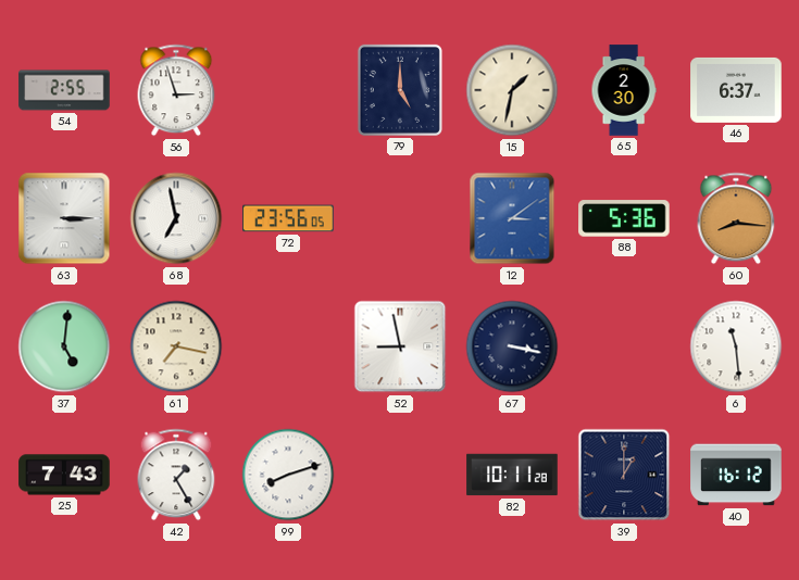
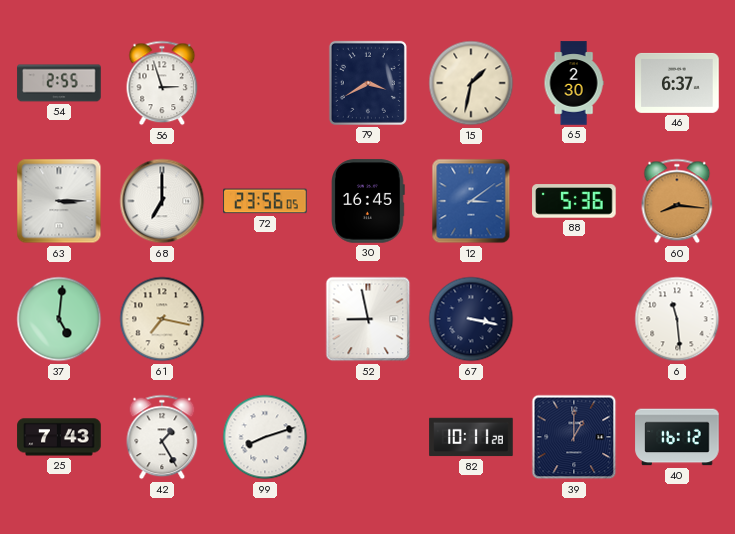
79: 5:00 -> 3:40
68: 6:58 -> 7:00
30: none -> 16:45
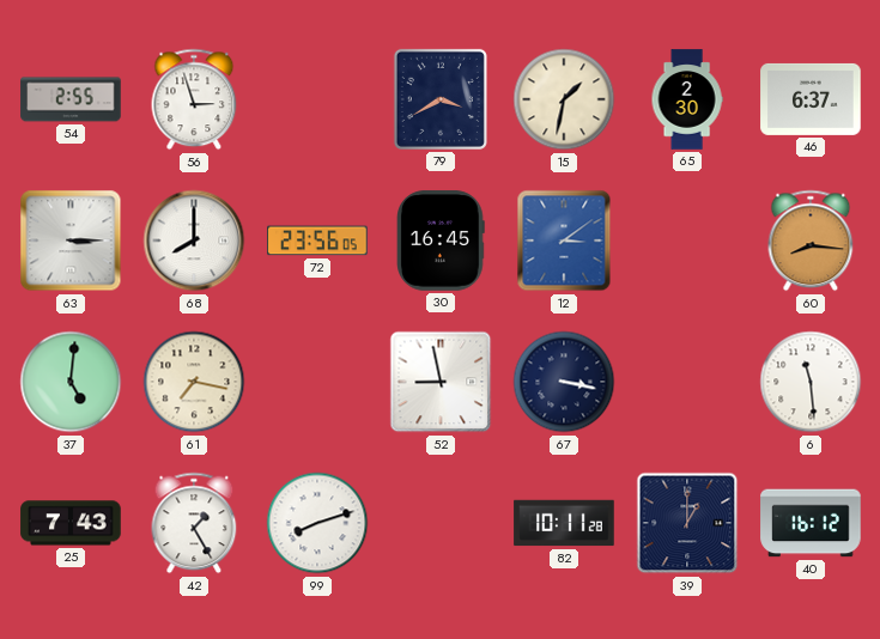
68: 7:00 -> 8:00
88: 5:36 -> none
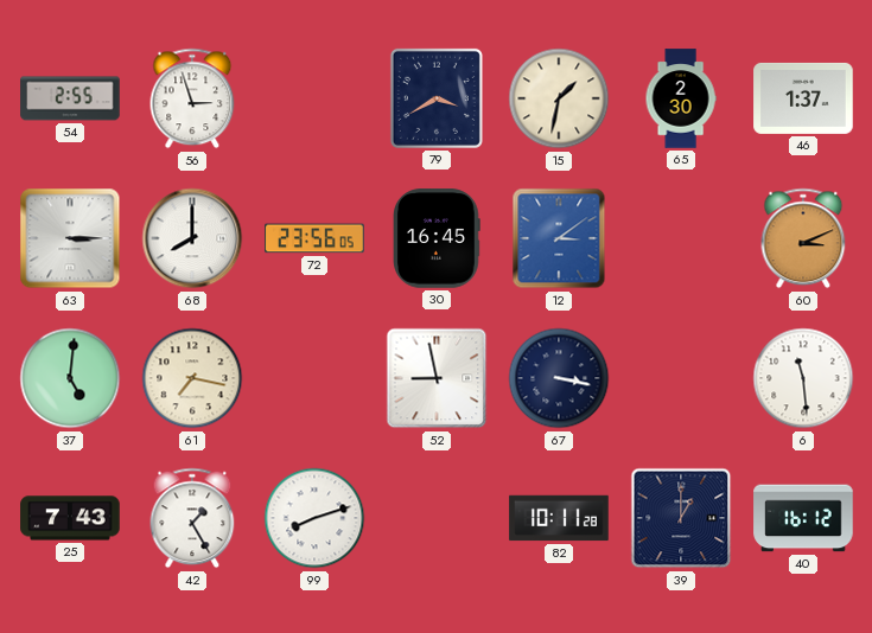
46: 6:37 -> 1:37
60: 8:16 -> 3:11
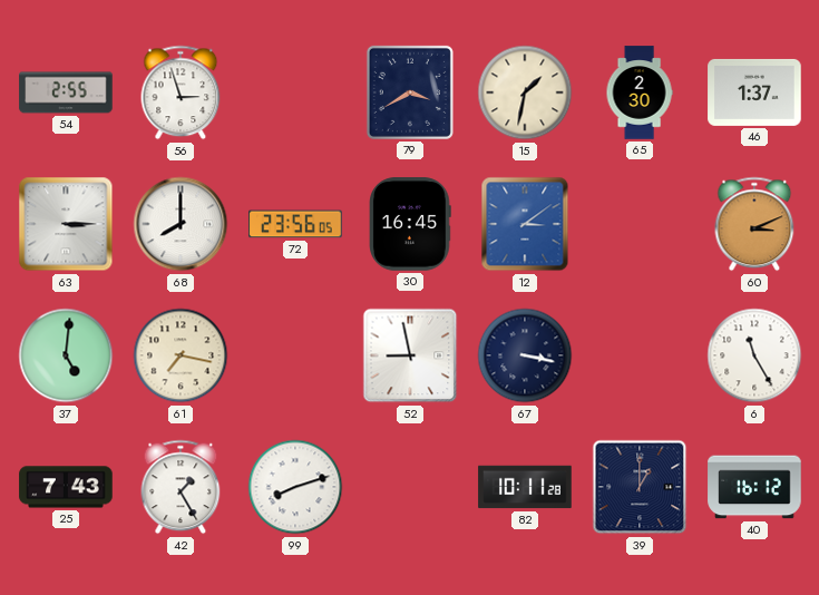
6: 11:29 -> 11:25
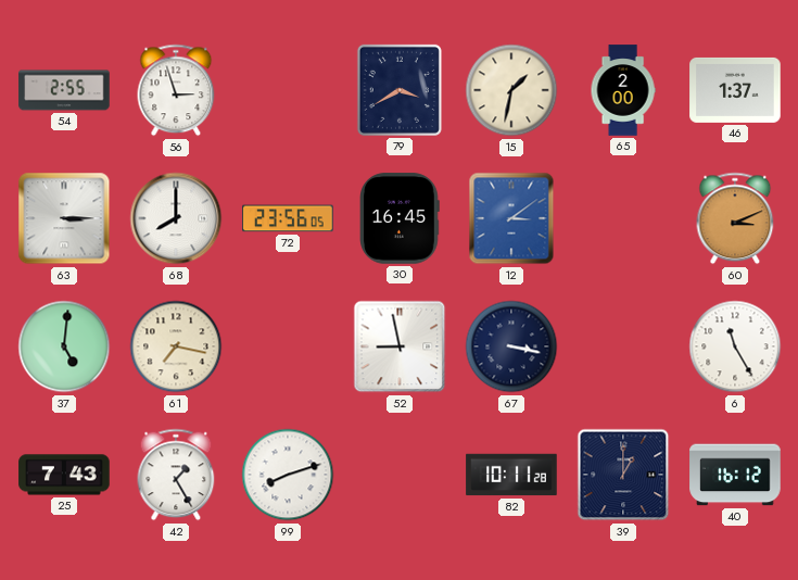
65: 2:30 -> 2:00
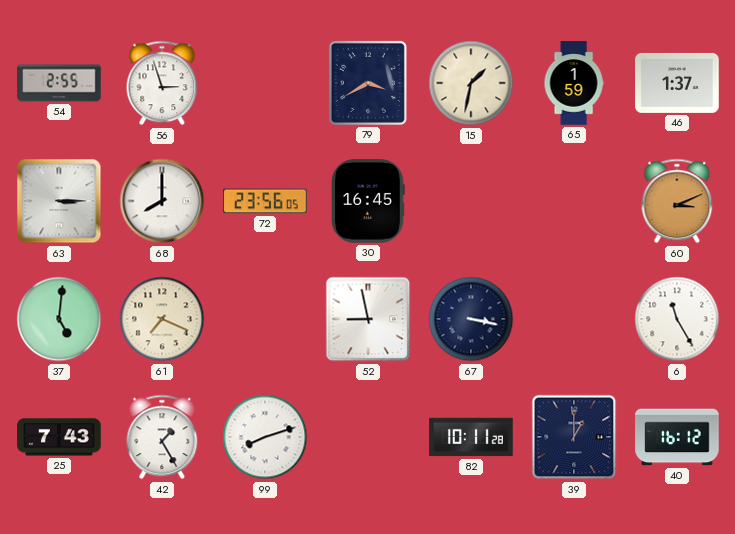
65: 2:00 -> 1:59
12: 3:09 -> none
61: 7:17 -> 7:19
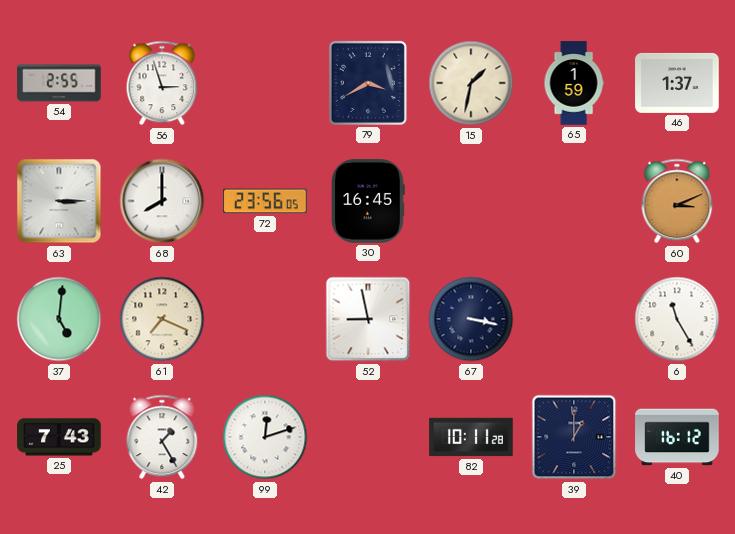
99: 8:12 -> 12:12
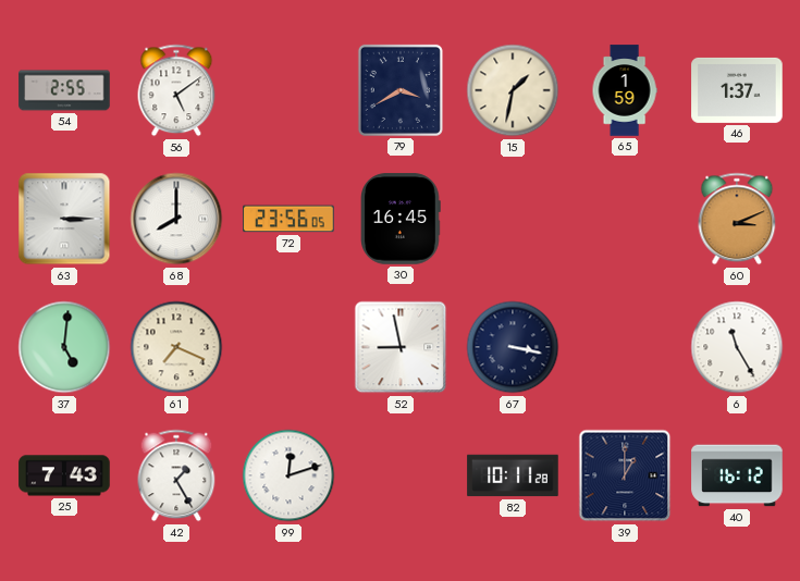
56: 2:57 -> 5:09
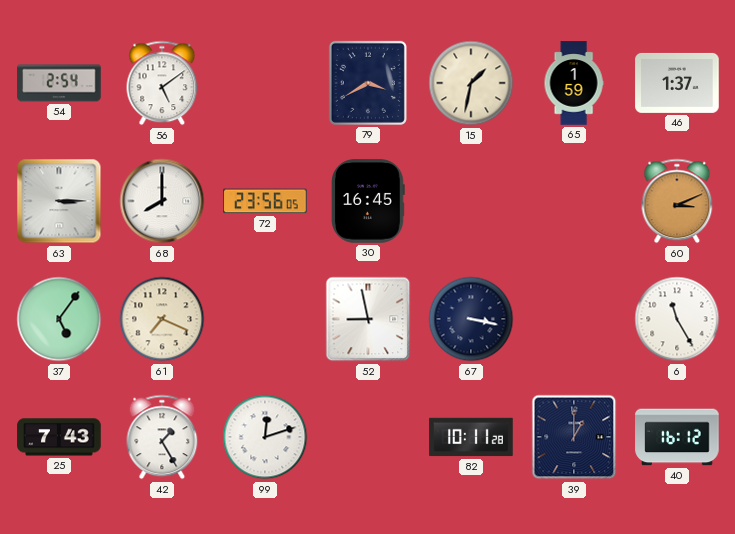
54: 2:55 -> 2:54
37: 5:01 -> 5:06
